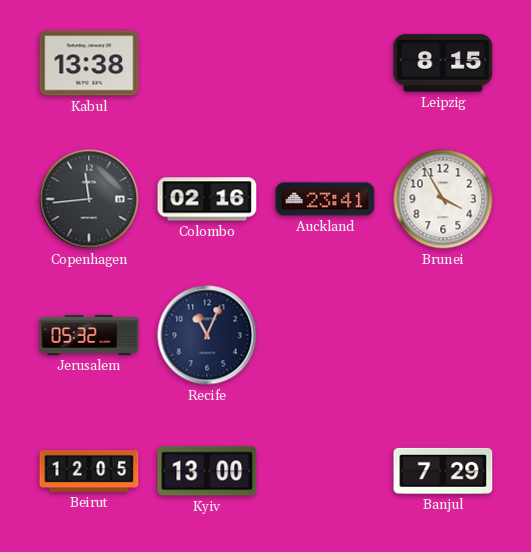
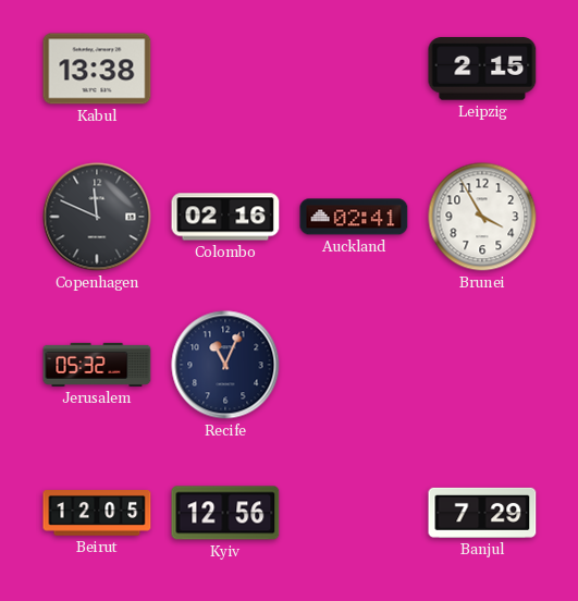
Leipzig: 8:15 -> 2:15
Copenhagen: 11:44 -> 11:49
Auckland: 23:41 -> 02:41
Kyiv: 13:00 -> 12:56
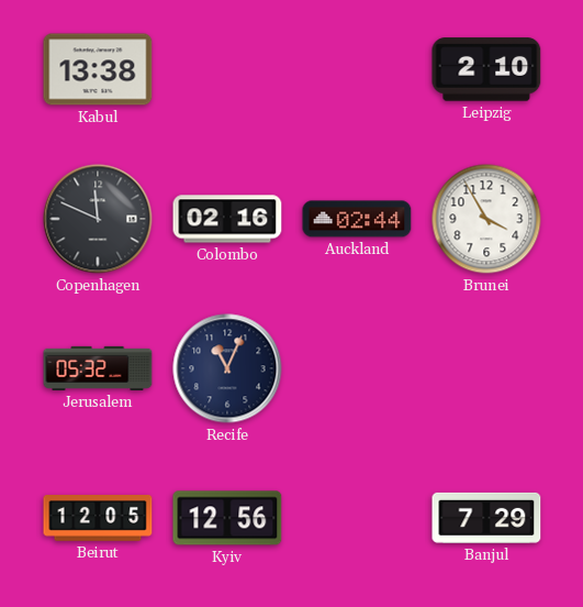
Leipzig: 2:15 -> 2:10
Auckland: 02:41 -> 02:44
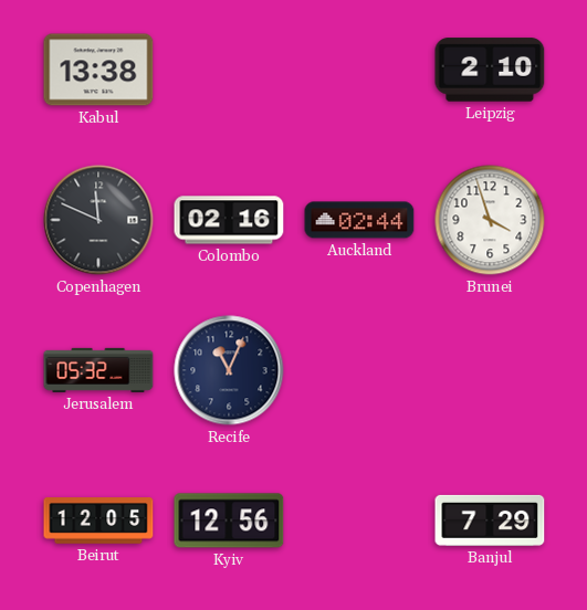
Brunei: 3:55 -> 3:57
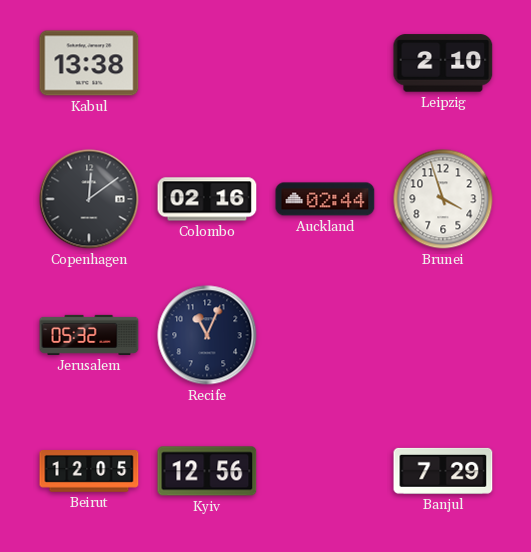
Copenhagen: 11:49 -> 12:09
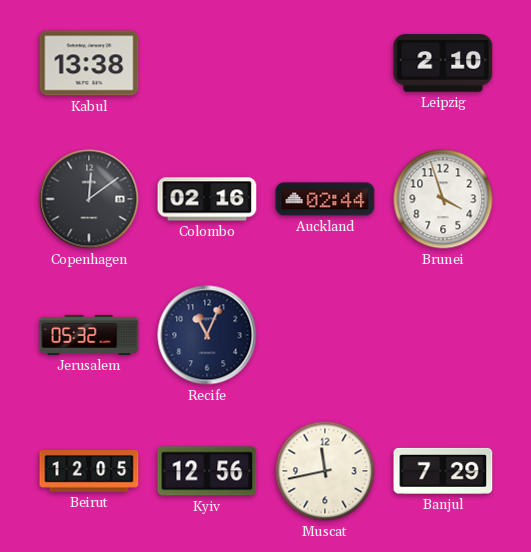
Muscat: none -> 11:43
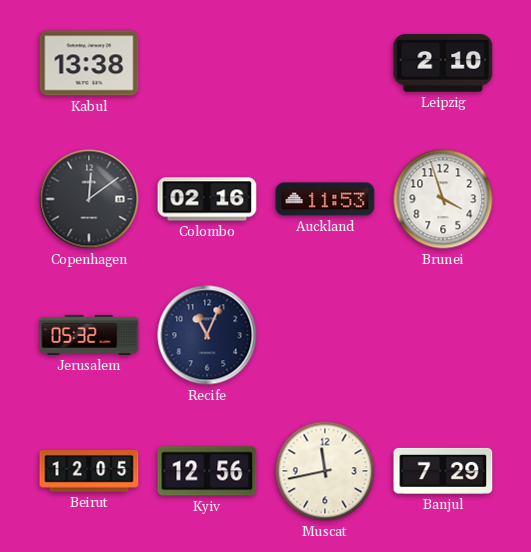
Auckland: 02:44 -> 11:53
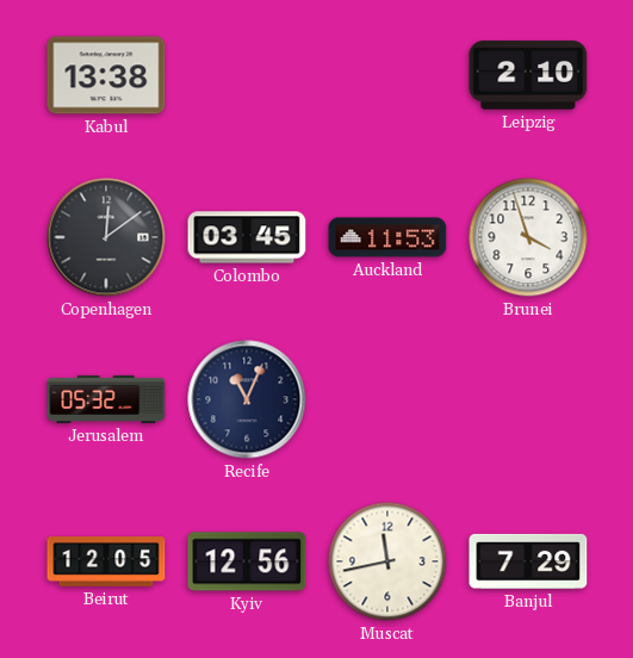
Colombo: 02:16 -> 03:45
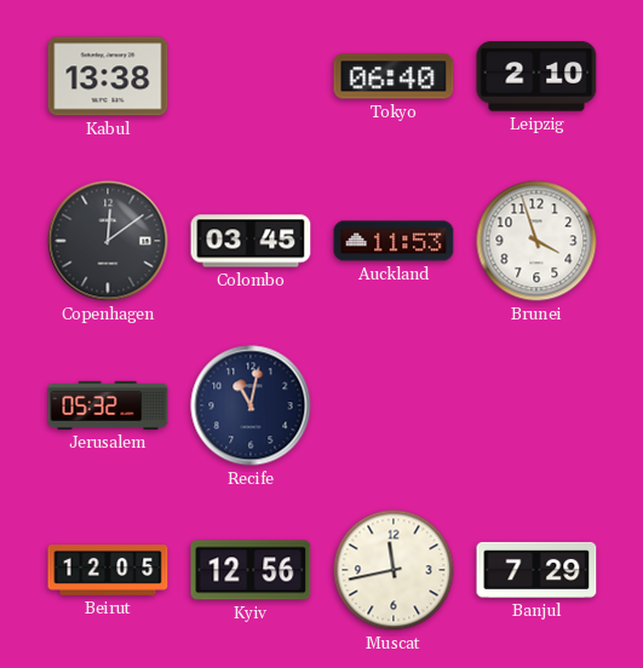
Tokyo: none -> 06:40
Recife: 11:04 -> 11:02
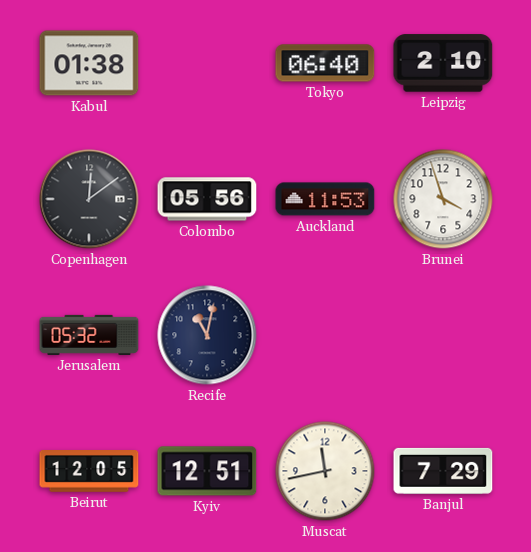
Kabul: 13:38 -> 01:38
Colombo: 03:45 -> 05:56
Kyiv: 12:56 -> 12:51
